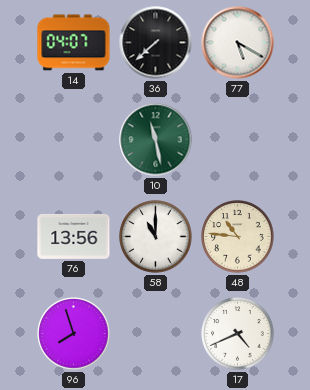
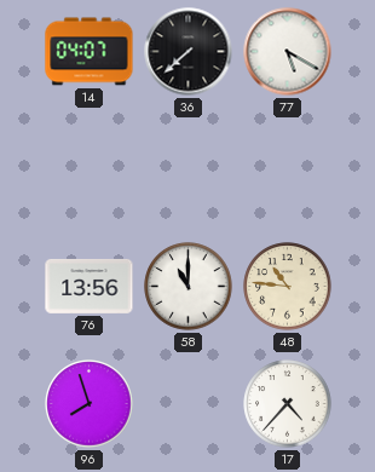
10: 11:28 -> none
17: 4:41 -> 4:37
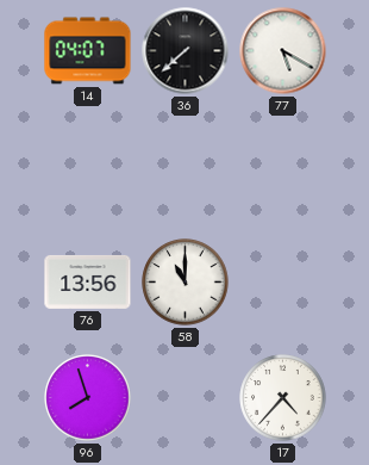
48: 10:46 -> none
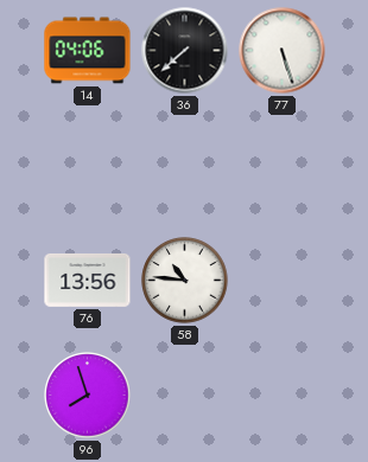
14: 04:07 -> 04:06
77: 5:20 -> 5:27
58: 11:00 -> 10:46
17: 4:37 -> none
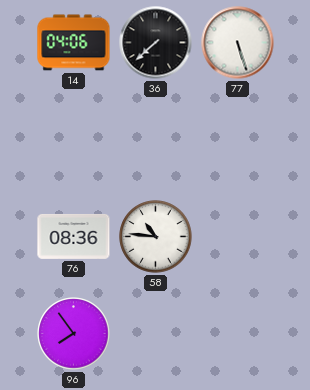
76: 13:56 -> 08:36
96: 7:57 -> 7:54
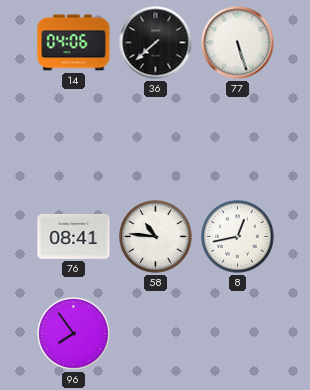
76: 08:36 -> 08:41
8: none -> 12:43
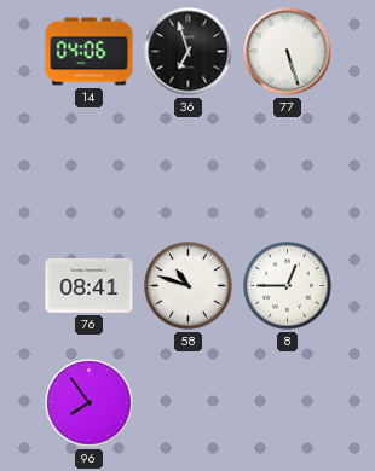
36: 7:38 -> 6:57
58: 10:46 -> 10:48
8: 12:43 -> 12:45
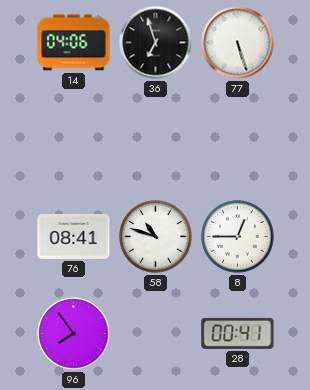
28: none -> 00:41
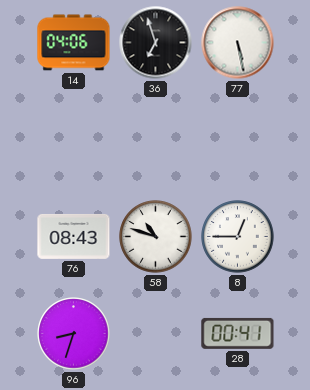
77: 5:27 -> 5:28
76: 08:41 -> 08:43
96: 7:54 -> 8:33
